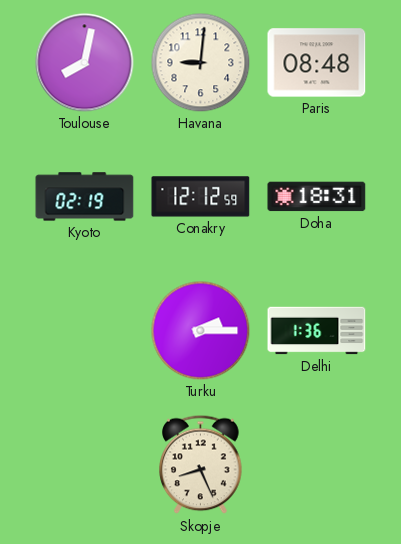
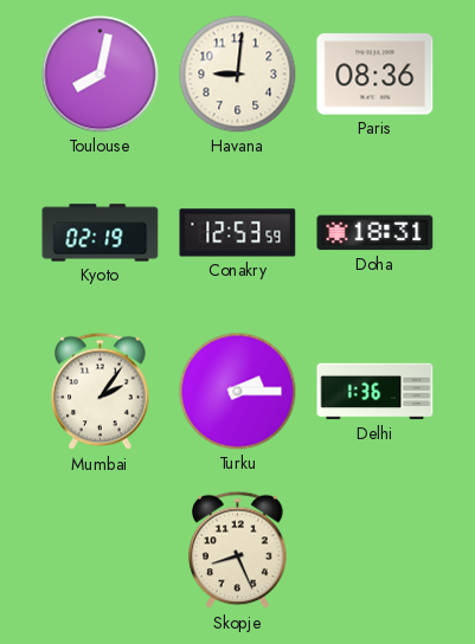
Paris: 08:48 -> 08:36
Conakry: 12:12 -> 12:53
Mumbai: none -> 2:06
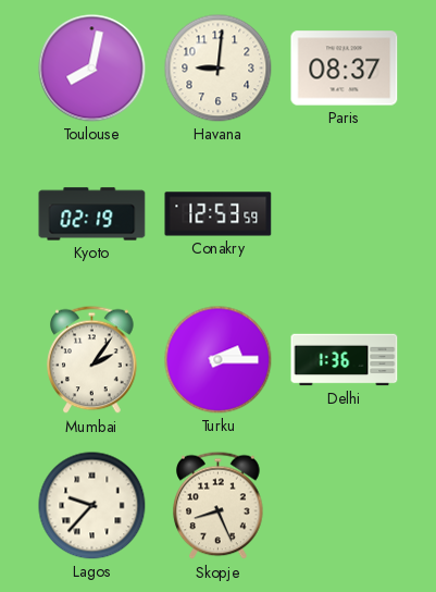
Paris: 08:36 -> 08:37
Doha: 18:31 -> none
Lagos: none -> 9:37
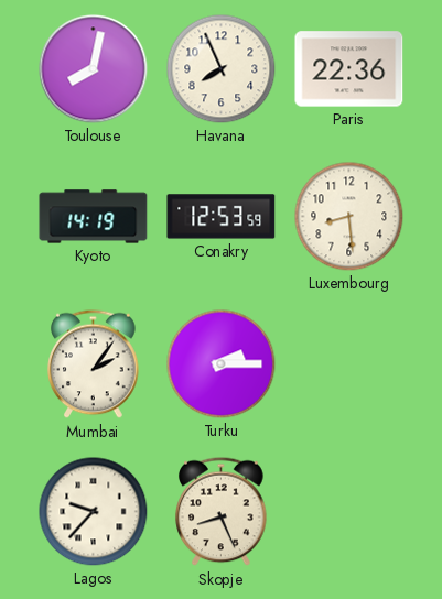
Havana: 9:01 -> 7:56
Paris: 08:37 -> 22:36
Kyoto: 02:19 -> 14:19
Luxembourg: none -> 8:29
Delhi: 1:36 -> none
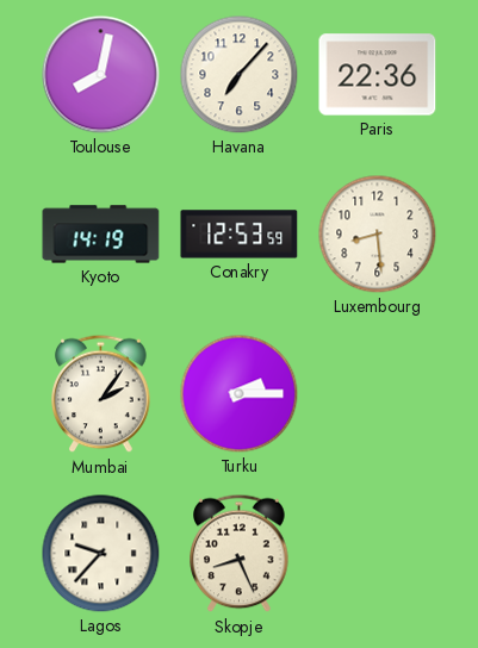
Havana: 7:56 -> 7:07
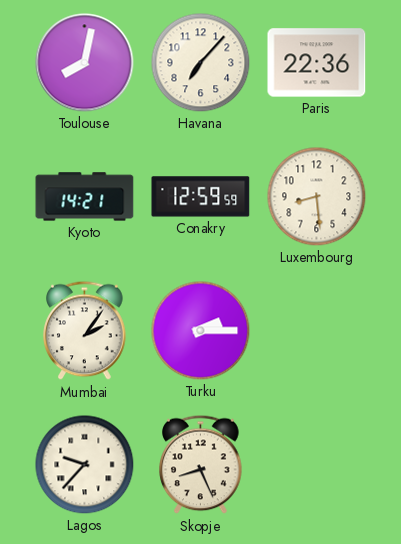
Kyoto: 14:19 -> 14:21
Conakry: 12:53 -> 12:59
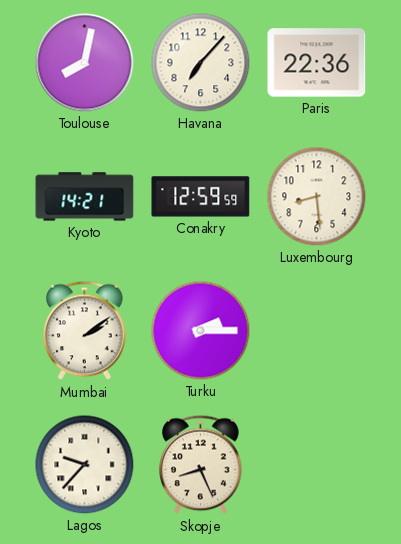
Mumbai: 2:06 -> 2:09
